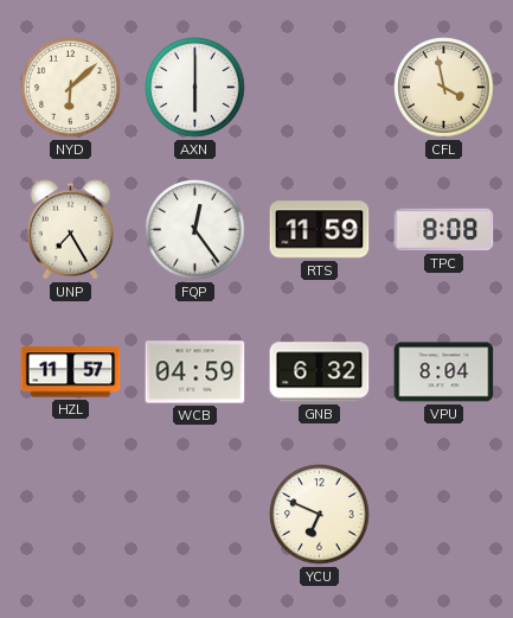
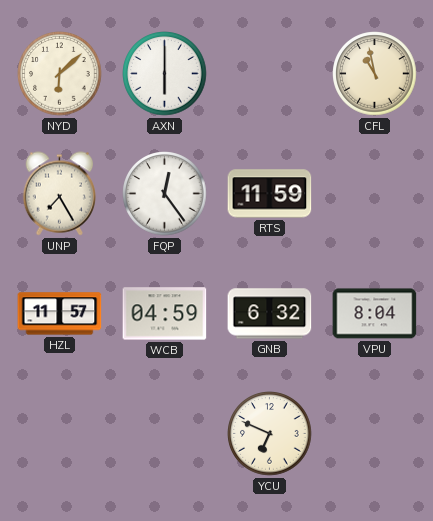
CFL: 3:58 -> 10:58
TPC: 8:08 -> none
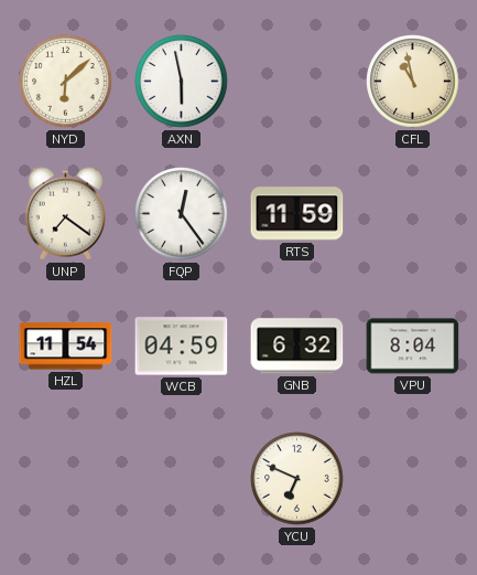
AXN: 6:00 -> 5:58
UNP: 7:25 -> 7:21
HZL: 11:57 -> 11:54
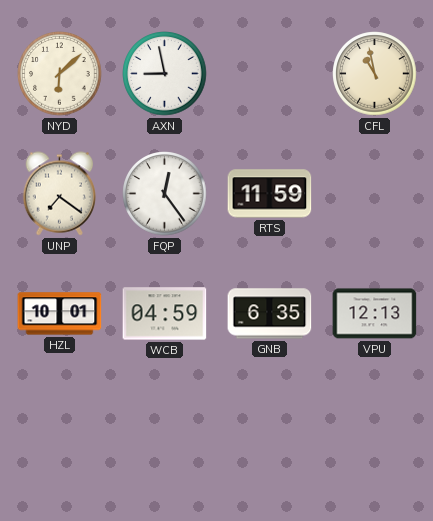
AXN: 5:58 -> 8:58
HZL: 11:54 -> 10:01
GNB: 6:32 -> 6:35
VPU: 8:04 -> 12:13
YCU: 6:49 -> none
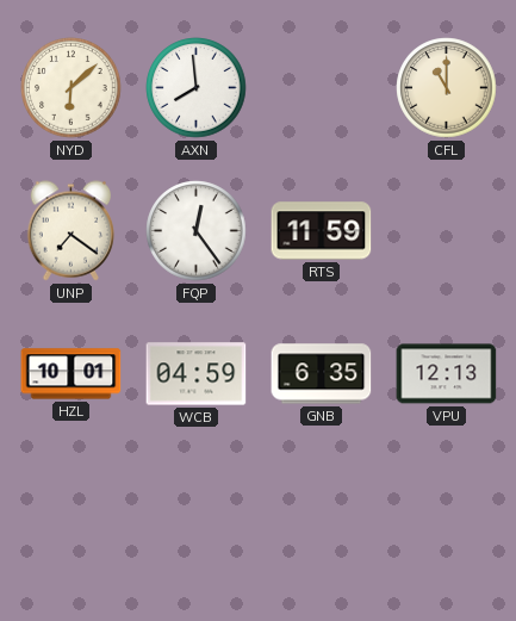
AXN: 8:58 -> 7:59
CFL: 10:58 -> 11:00
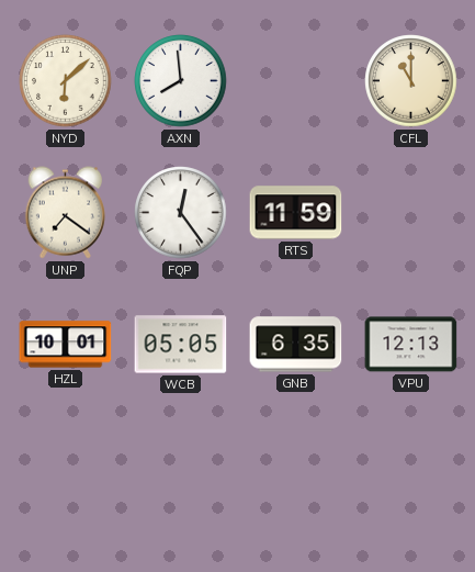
WCB: 04:59 -> 05:05
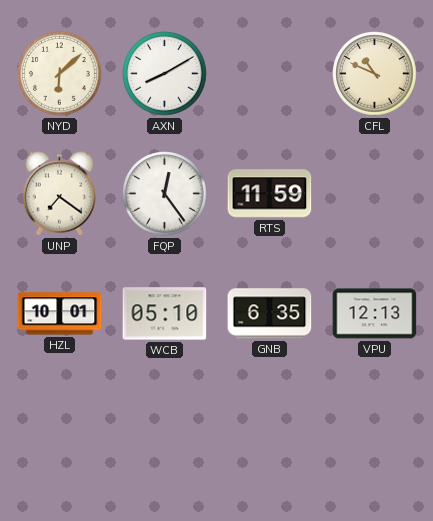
AXN: 7:59 -> 8:10
CFL: 11:00 -> 10:49
WCB: 05:05 -> 05:10
